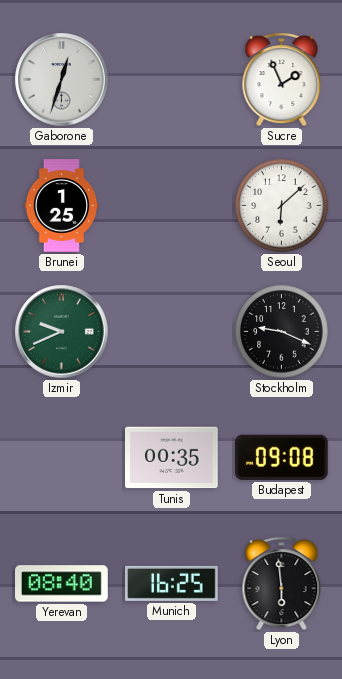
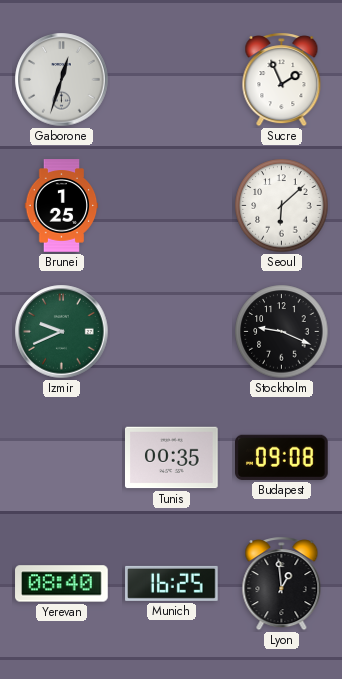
Lyon: 5:59 -> 12:59
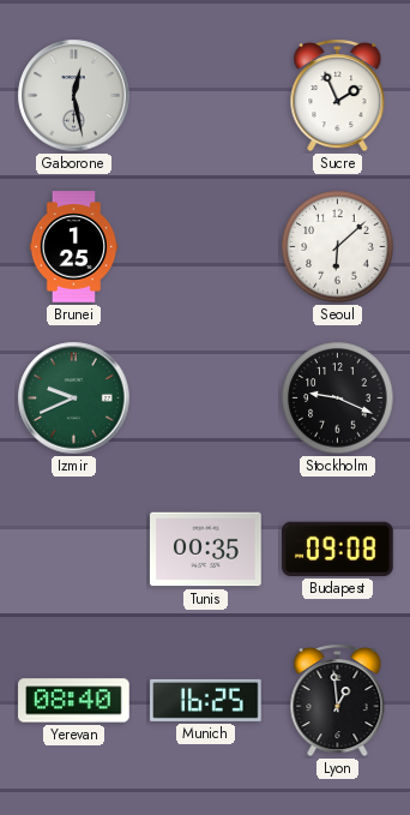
Gaborone: 12:33 -> 12:28
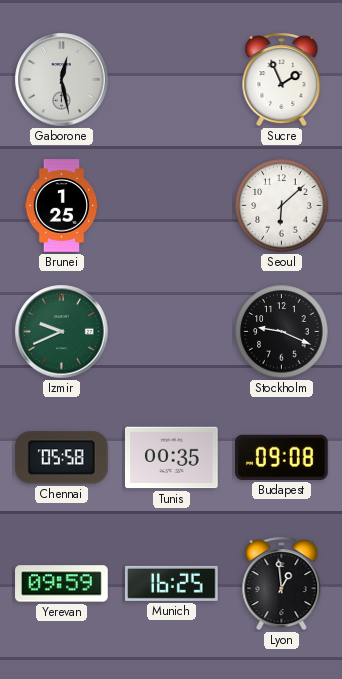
Chennai: none -> 05:58
Yerevan: 08:40 -> 09:59
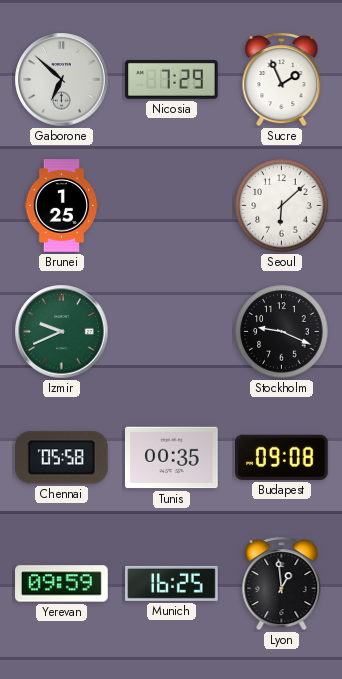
Gaborone: 12:28 -> 6:52
Nicosia: none -> 7:29
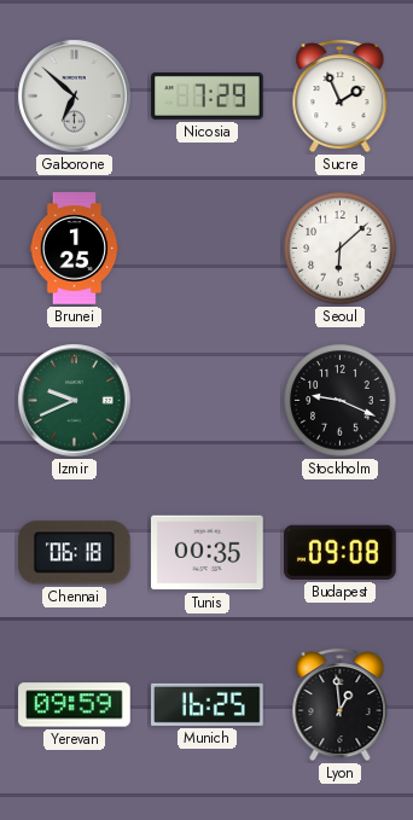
Chennai: 05:58 -> 06:18
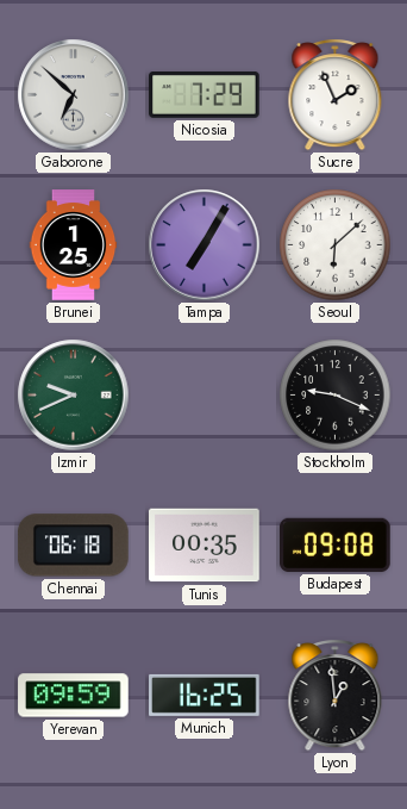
Tampa: none -> 7:05
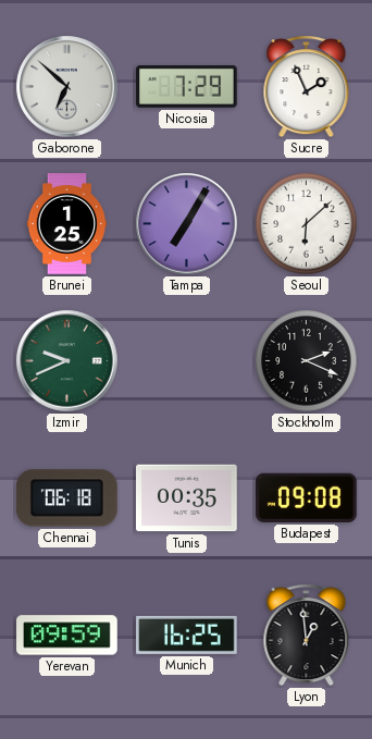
Stockholm: 9:19 -> 2:19
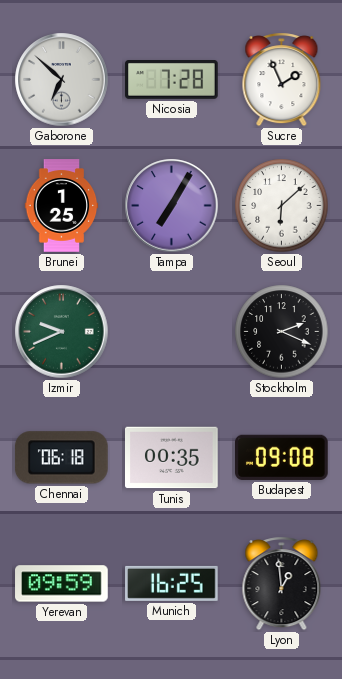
Nicosia: 7:29 -> 7:28
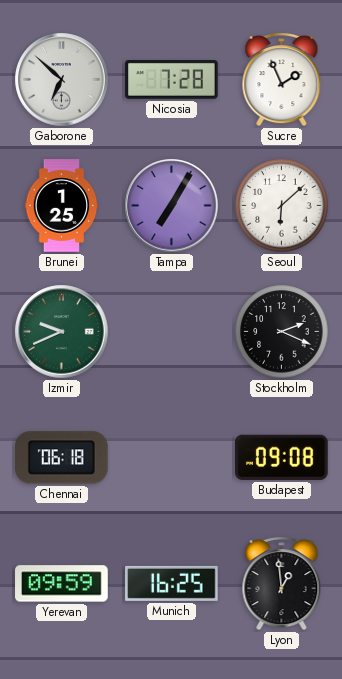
Tunis: 00:35 -> none
